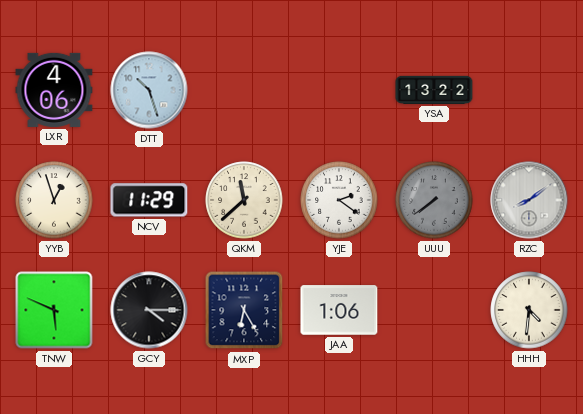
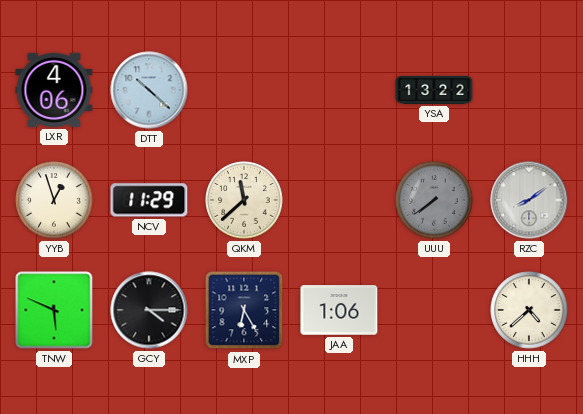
DTT: 10:27 -> 10:22
YJE: 2:21 -> none
HHH: 4:31 -> 4:38
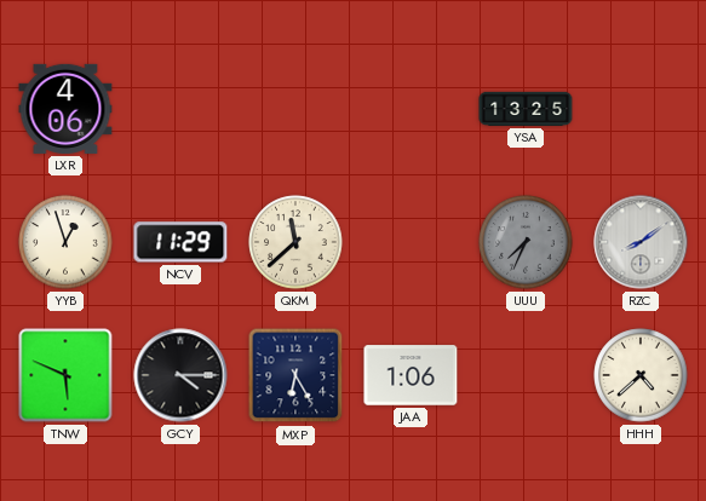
DTT: 10:22 -> none
YSA: 13:22 -> 13:25
UUU: 7:39 -> 7:34
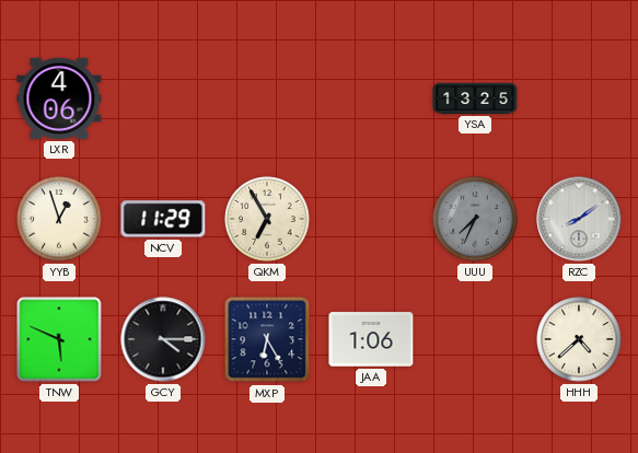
QKM: 11:38 -> 6:55
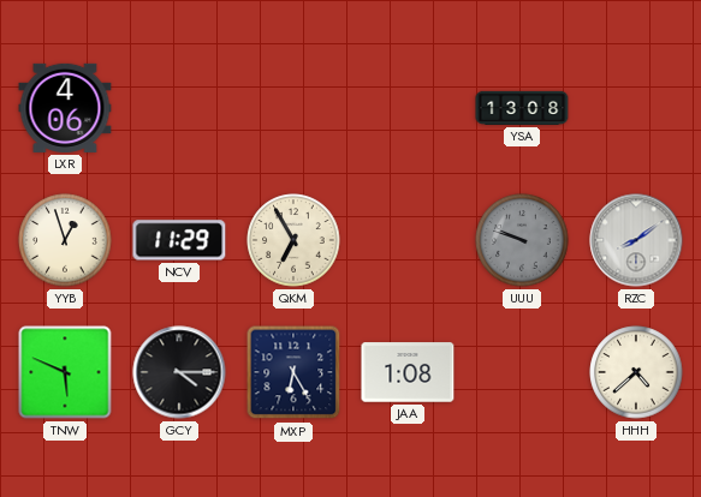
YSA: 13:25 -> 13:08
UUU: 7:34 -> 9:48
JAA: 1:06 -> 1:08
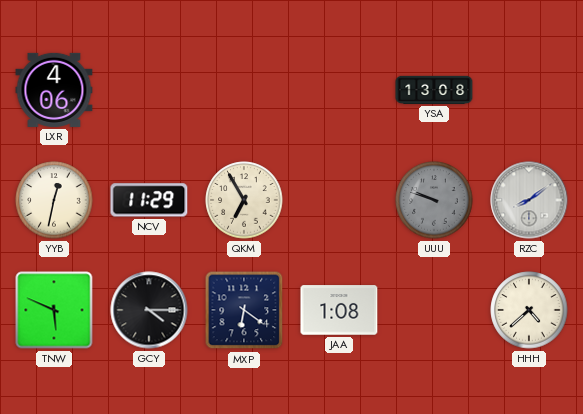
YYB: 12:57 -> 12:32
MXP: 6:25 -> 6:21
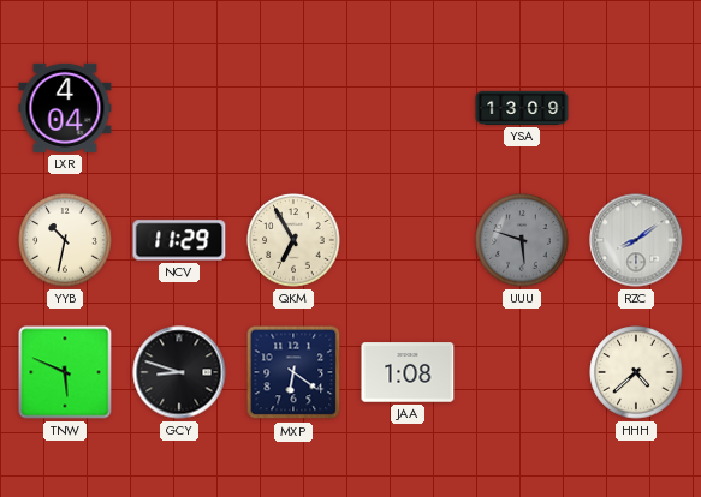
LXR: 4:06 -> 4:04
YSA: 13:08 -> 13:09
YYB: 12:32 -> 10:32
UUU: 9:48 -> 5:48
GCY: 4:15 -> 8:48
